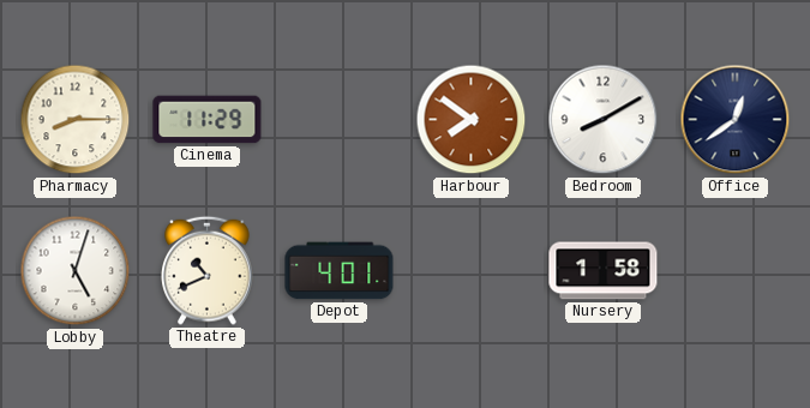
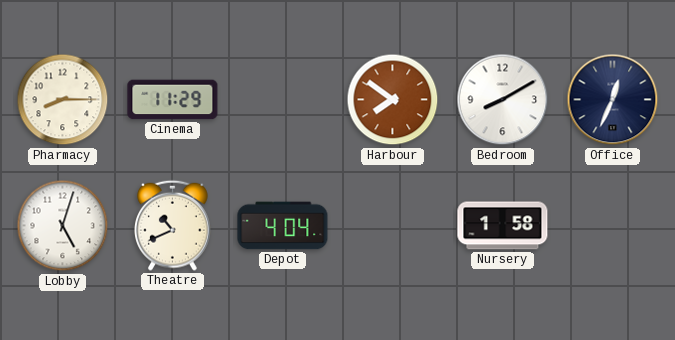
Office: 12:39 -> 12:34
Depot: 4:01 -> 4:04
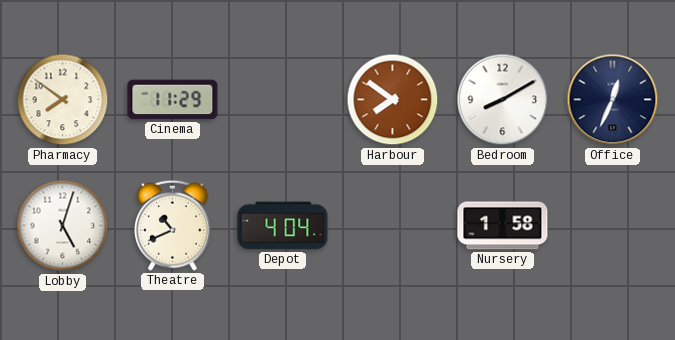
Pharmacy: 8:15 -> 7:51
